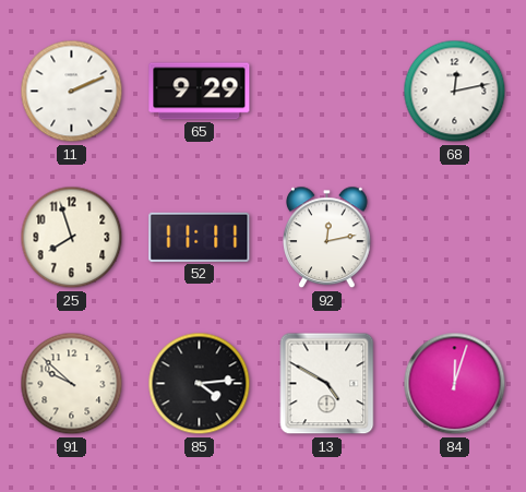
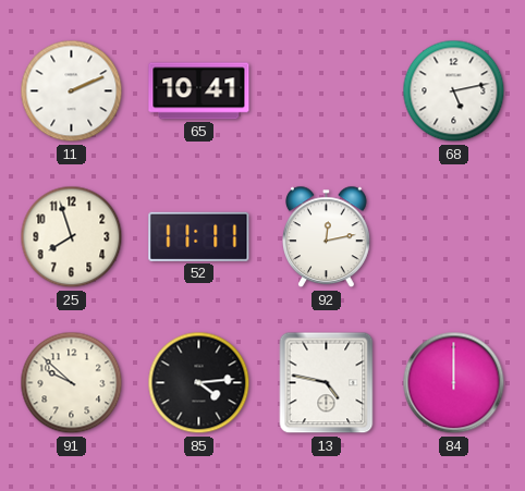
65: 9:29 -> 10:41
68: 12:13 -> 5:13
13: 4:50 -> 4:47
84: 12:03 -> 12:00
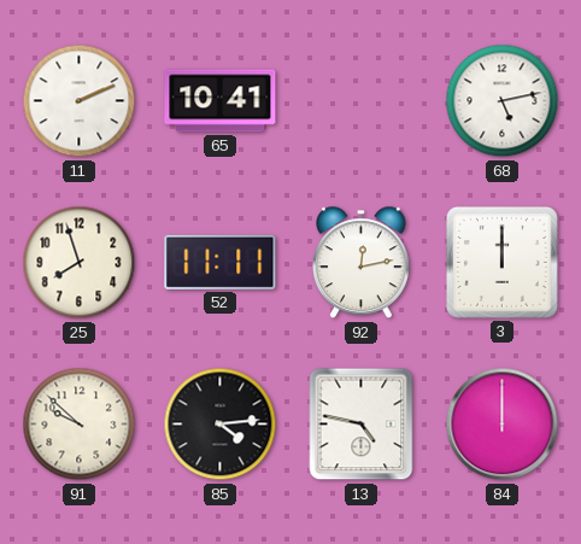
3: none -> 12:00
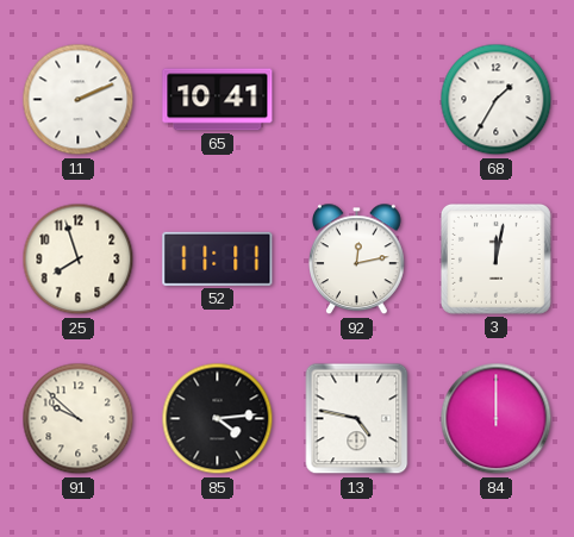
68: 5:13 -> 1:35
3: 12:00 -> 12:02
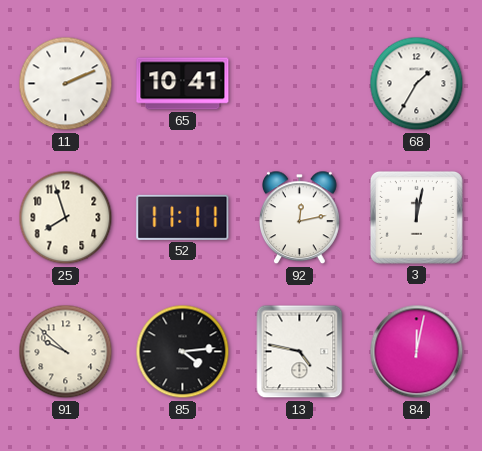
84: 12:00 -> 12:02
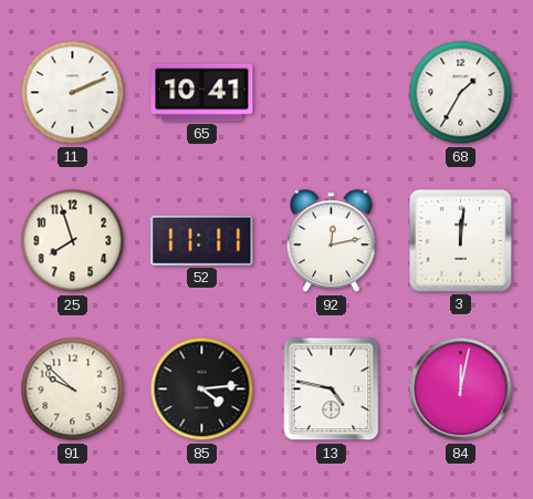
3: 12:02 -> 12:01
